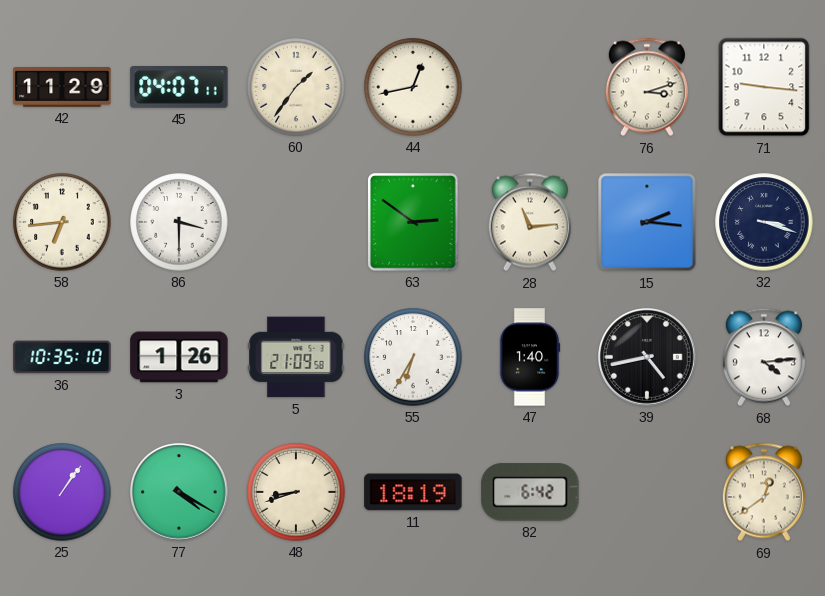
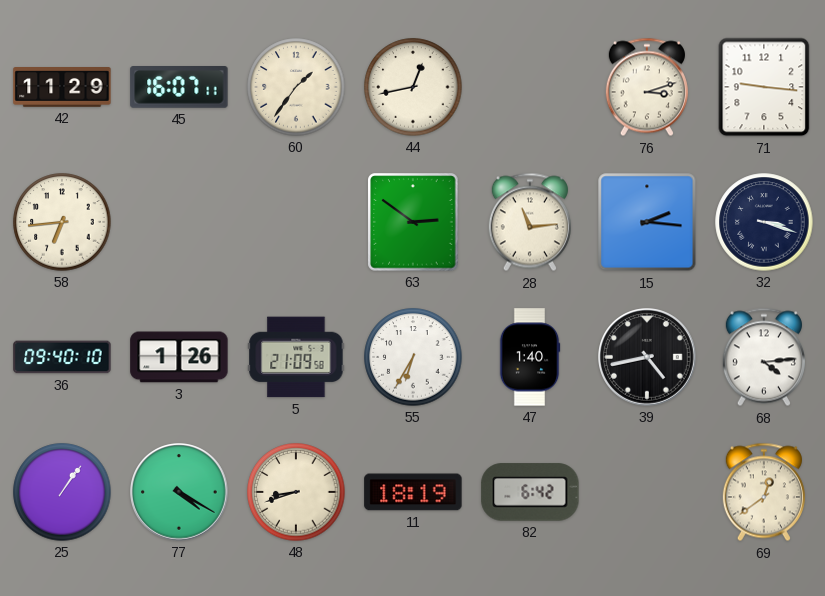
45: 04:07 -> 16:07
86: 3:30 -> none
36: 10:35 -> 09:40
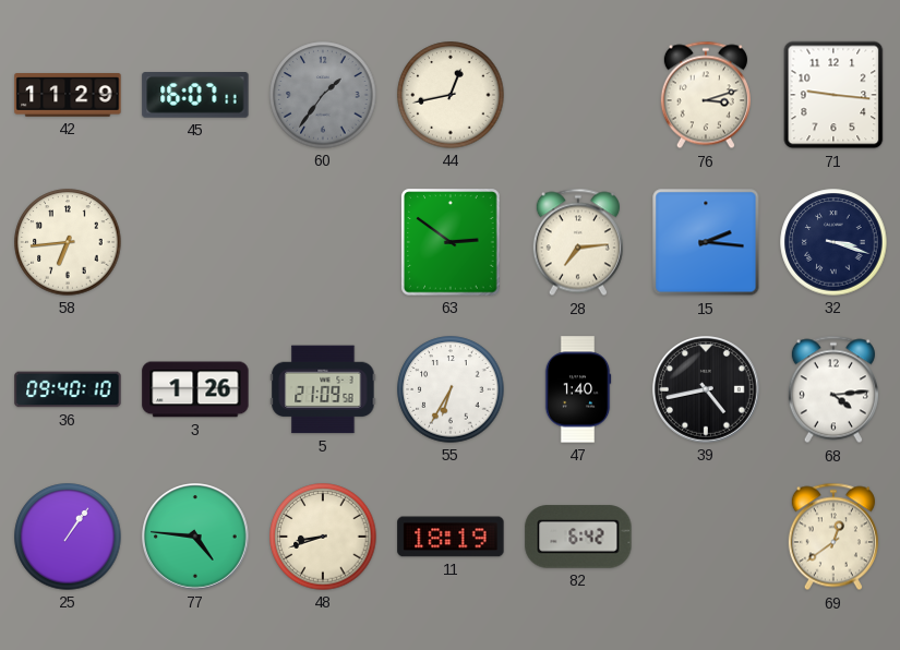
60 dial: cream -> grey
28: 11:14 -> 7:14
77: 4:20 -> 4:46
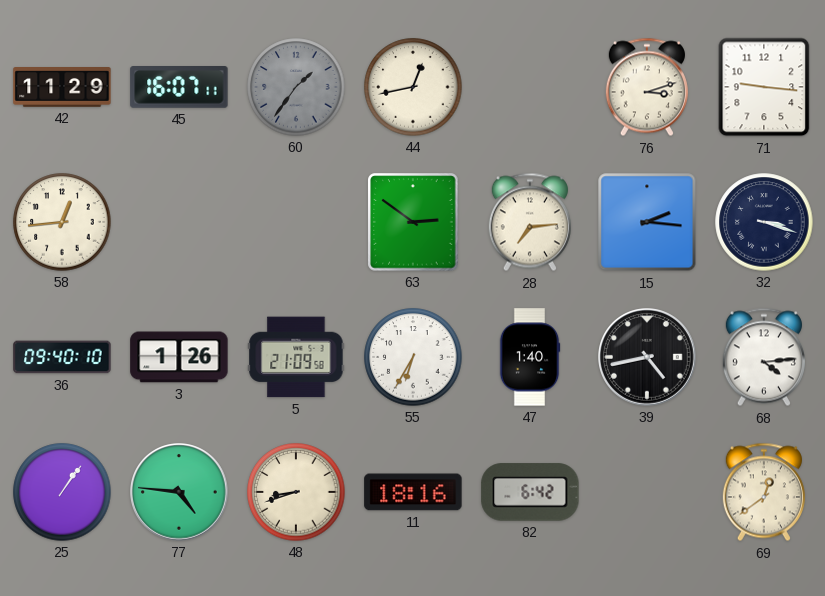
58: 6:44 -> 12:44
11: 18:19 -> 18:16
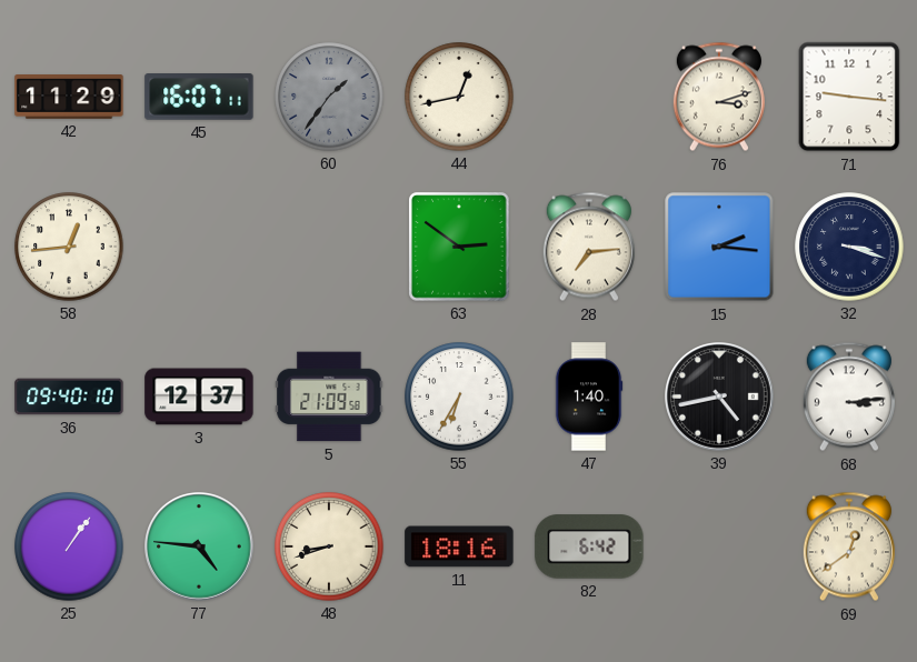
3: 1:26 -> 12:37
68: 4:14 -> 3:14
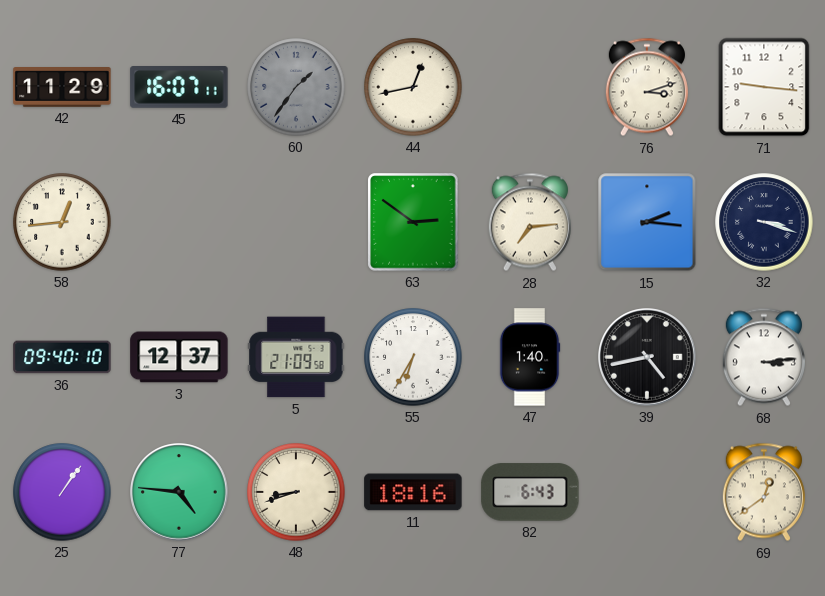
82: 6:42 -> 6:43
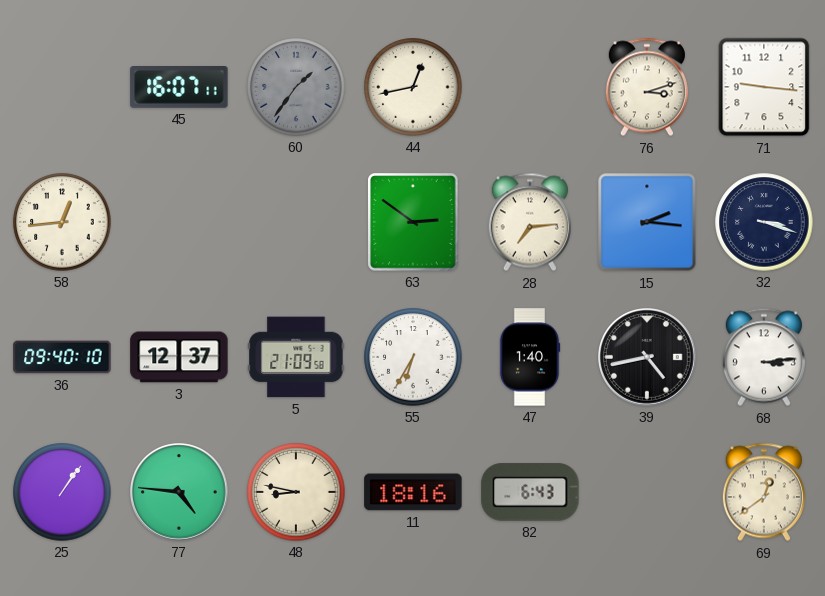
42: 11:29 -> none
48: 8:42 -> 8:47
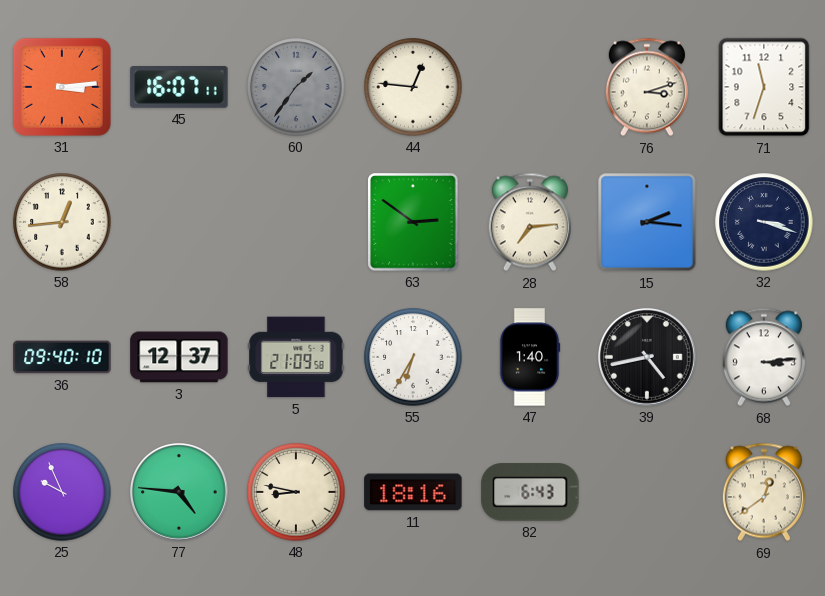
31: none -> 3:14
44: 12:43 -> 12:46
71: 9:16 -> 11:33
25: 1:06 -> 9:56
